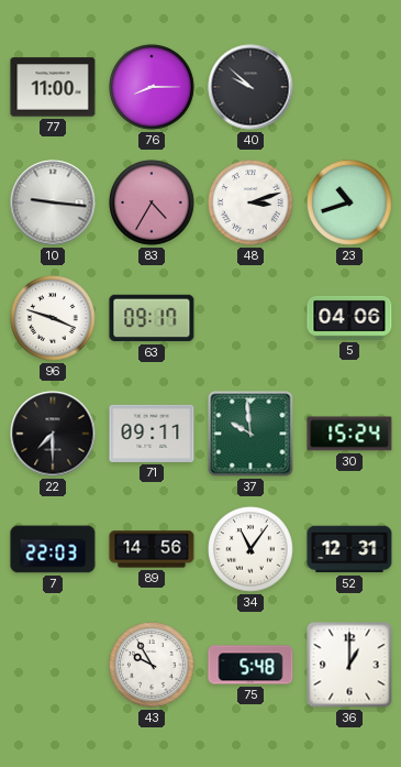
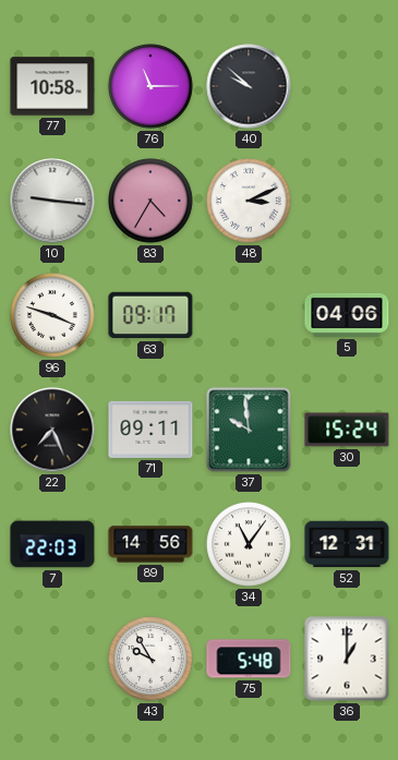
77: 11:00 -> 10:58
76: 8:15 -> 11:15
48: 3:12 -> 3:11
23: 10:42 -> none
22: 7:30 -> 7:26
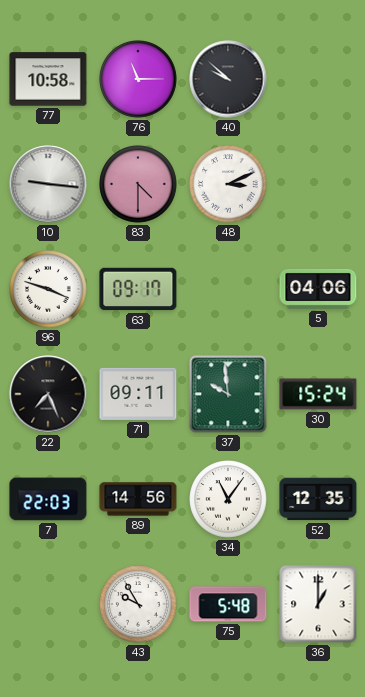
83: 4:35 -> 4:30
52: 12:31 -> 12:35
